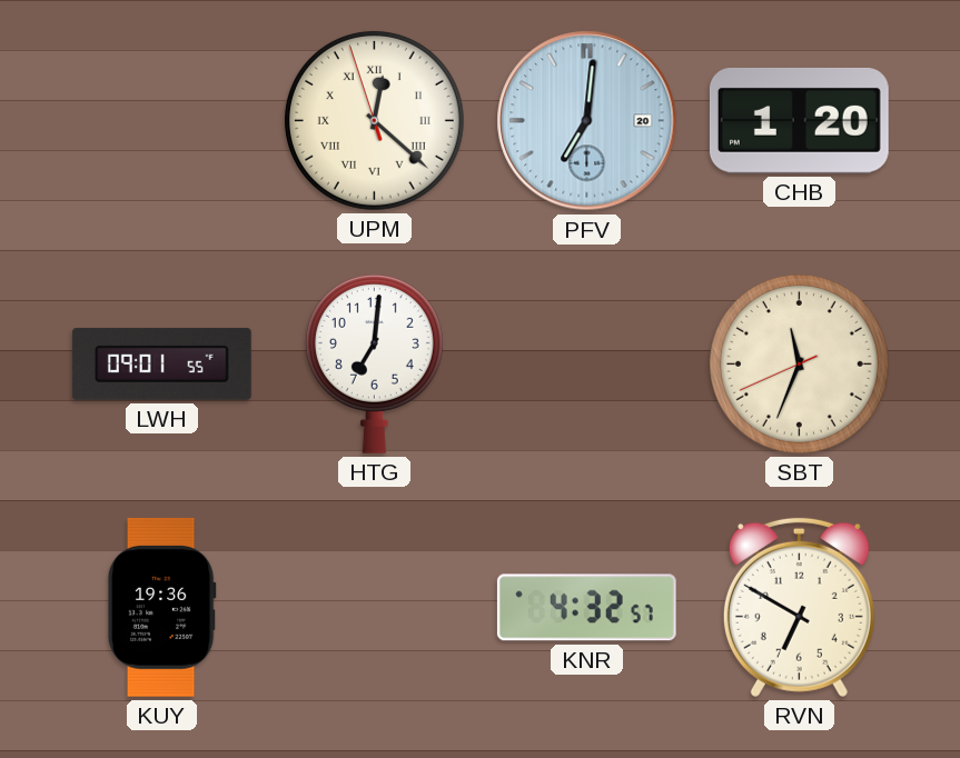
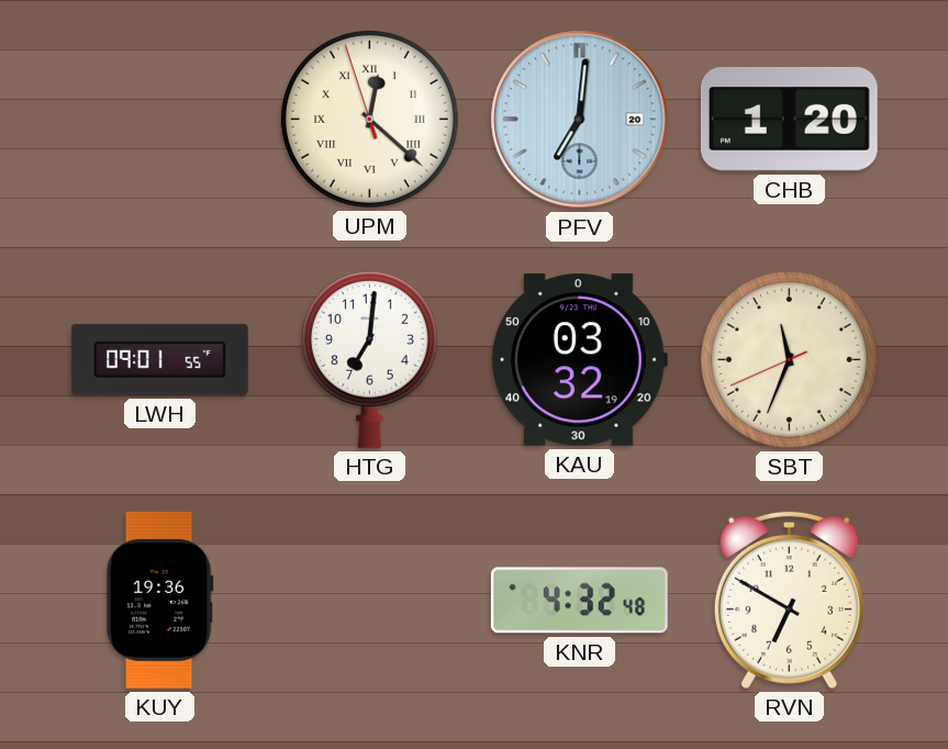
KAU: none -> 03:32
KNR: 4:32:57 -> 4:32:48
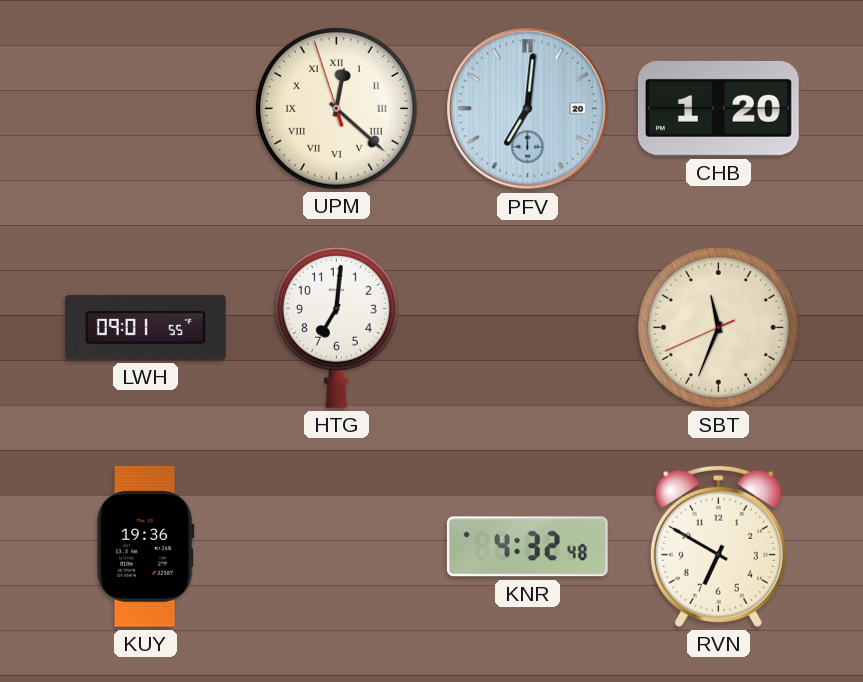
KAU: 03:32 -> none
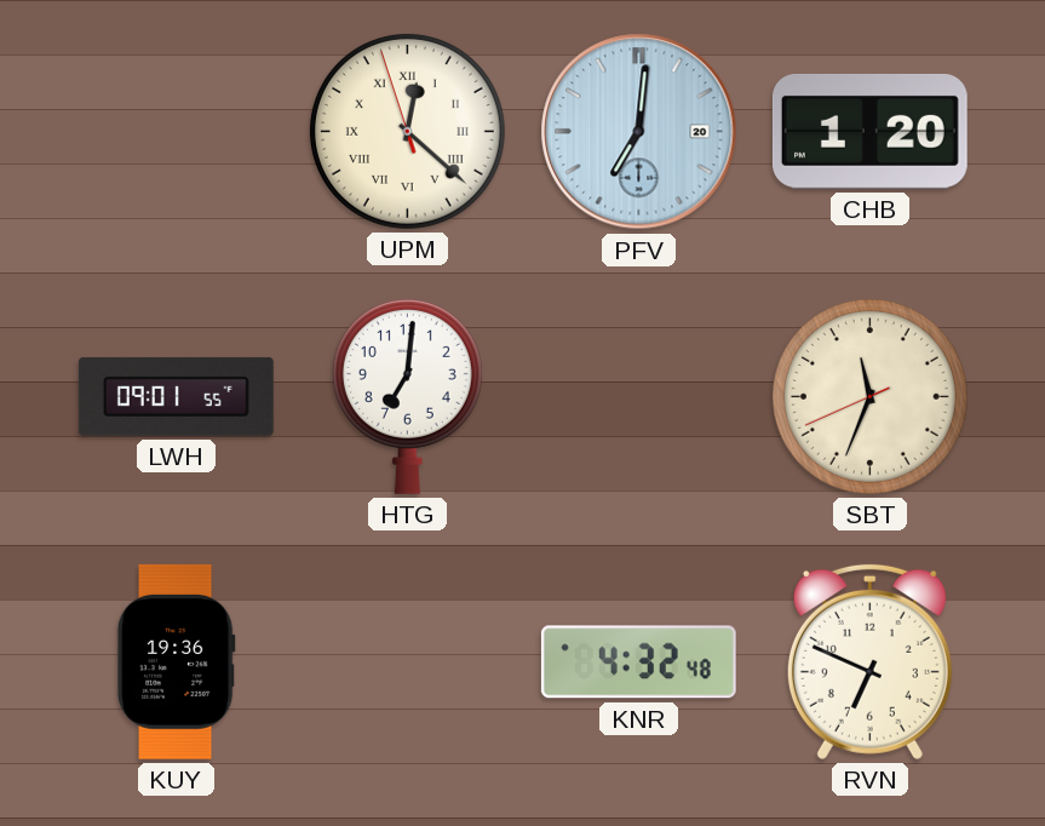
RVN: 6:50 -> 6:49
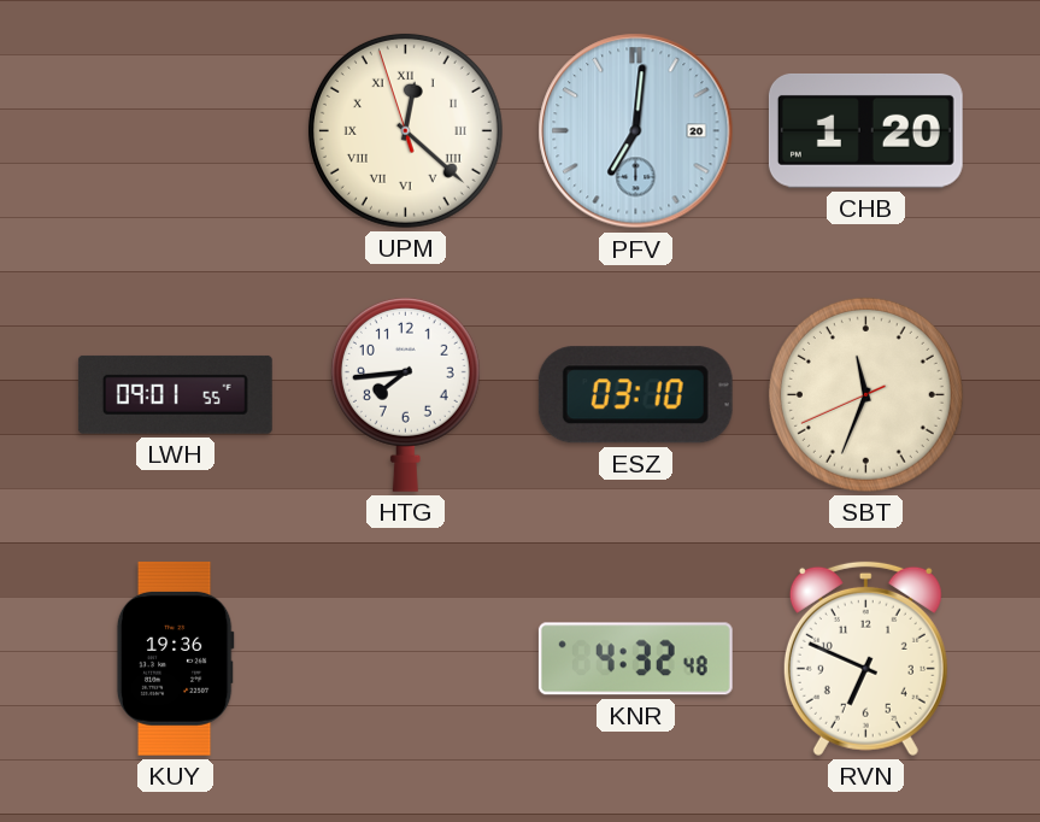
HTG: 7:01 -> 7:44
ESZ: none -> 03:10
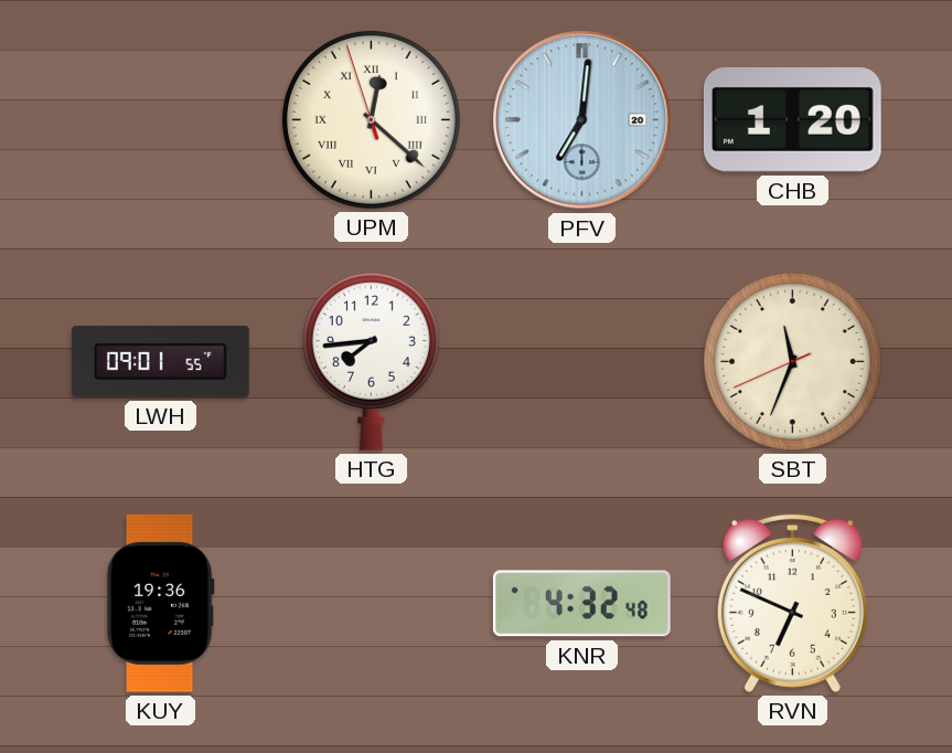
ESZ: 03:10 -> none
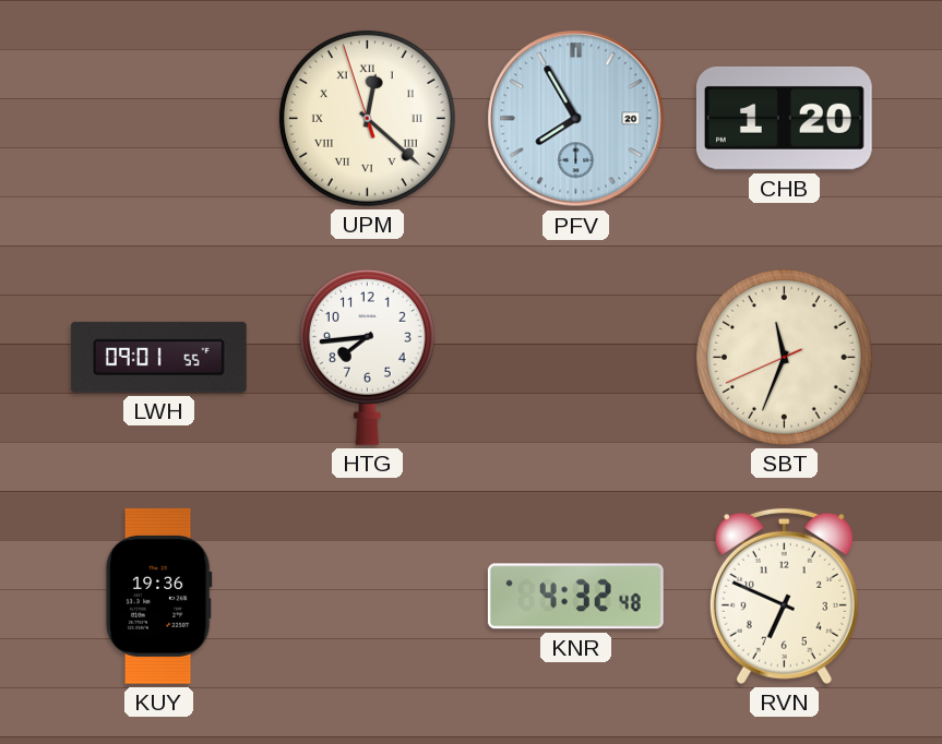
PFV: 7:01 -> 7:55
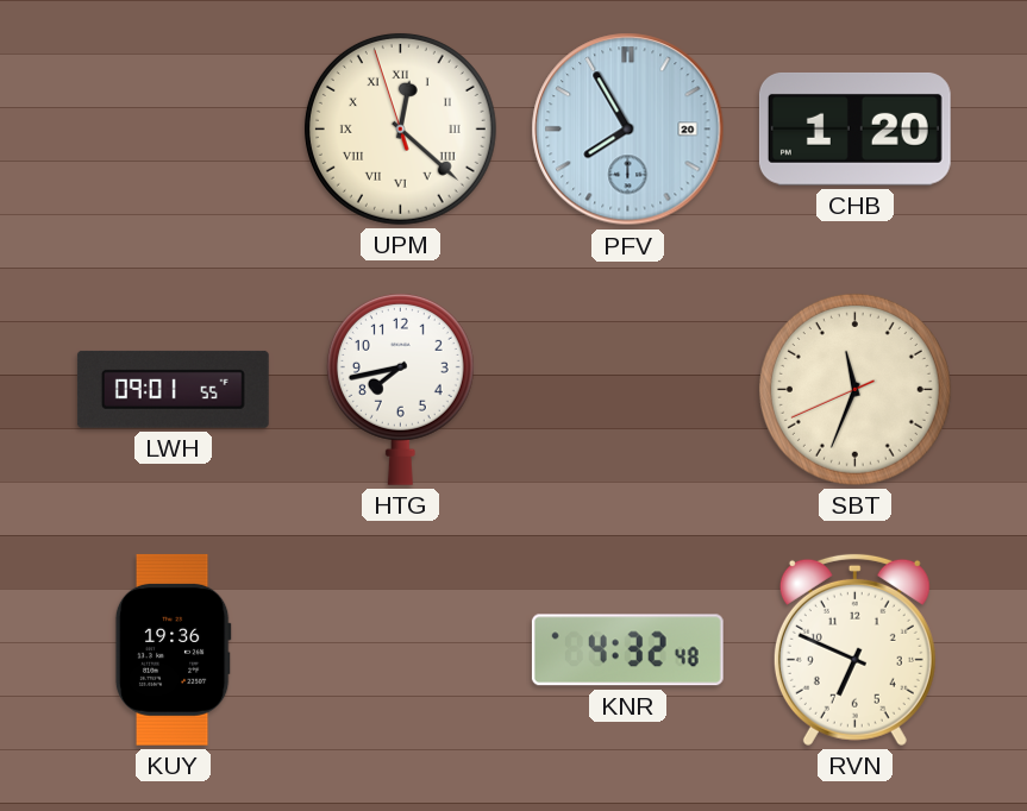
HTG: 7:44 -> 7:43
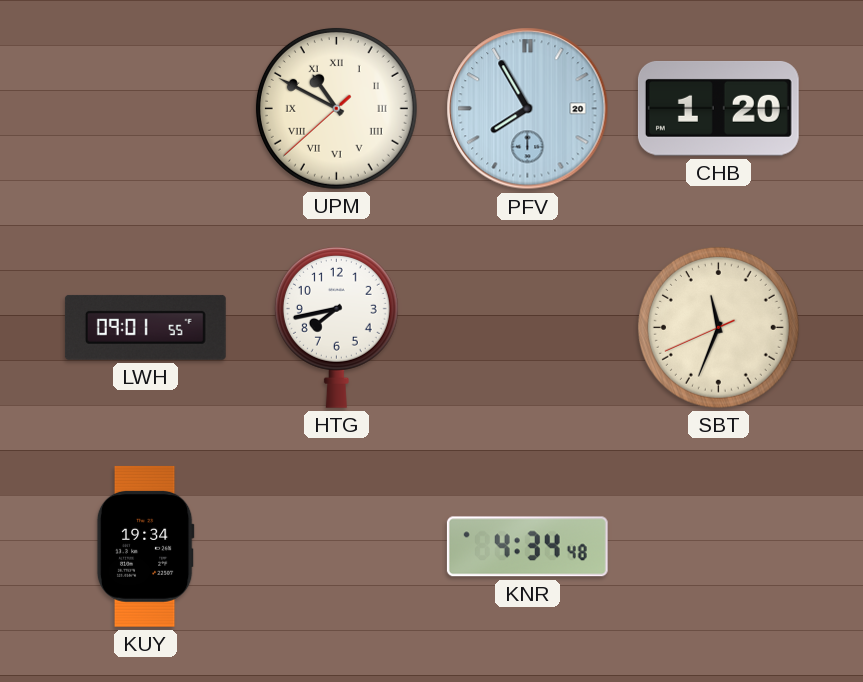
UPM: 12:21 -> 10:49
KUY: 19:36 -> 19:34
KNR: 4:32 -> 4:34
RVN: 6:49 -> none
